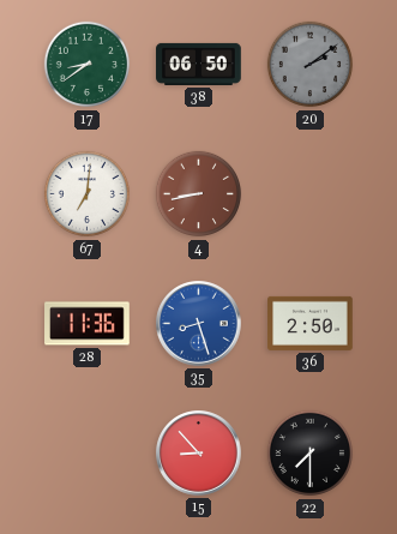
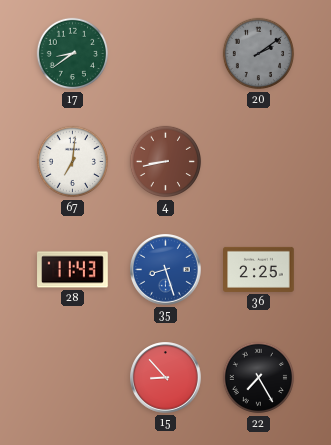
38: 06:50 -> none
28: 11:36 -> 11:43
36: 2:50 -> 2:25
22: 7:30 -> 7:25
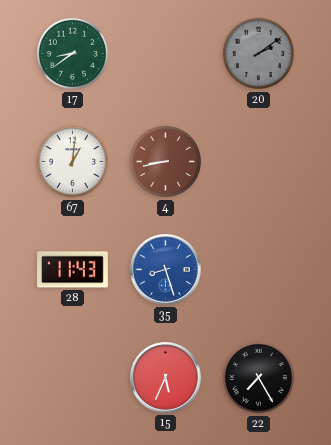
67: 7:01 -> 1:01
36: 2:25 -> none
15: 8:53 -> 5:34
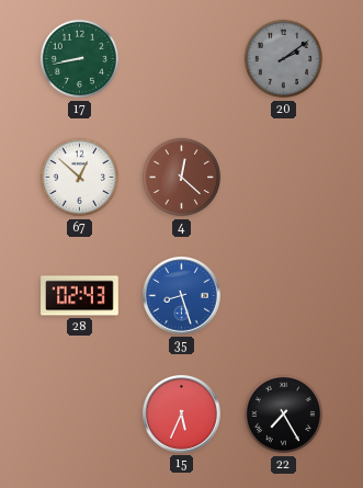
17: 8:39 -> 8:43
67: 1:01 -> 12:52
4: 8:43 -> 12:22
28: 11:43 -> 02:43
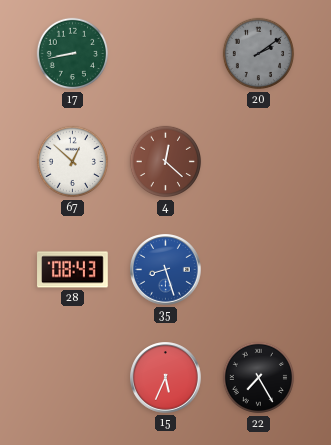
28: 02:43 -> 08:43
